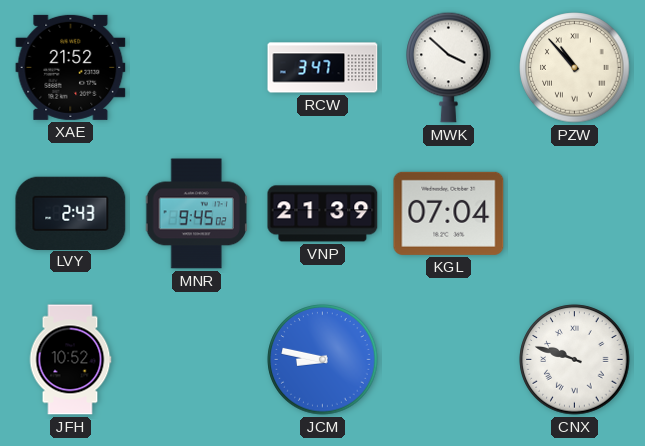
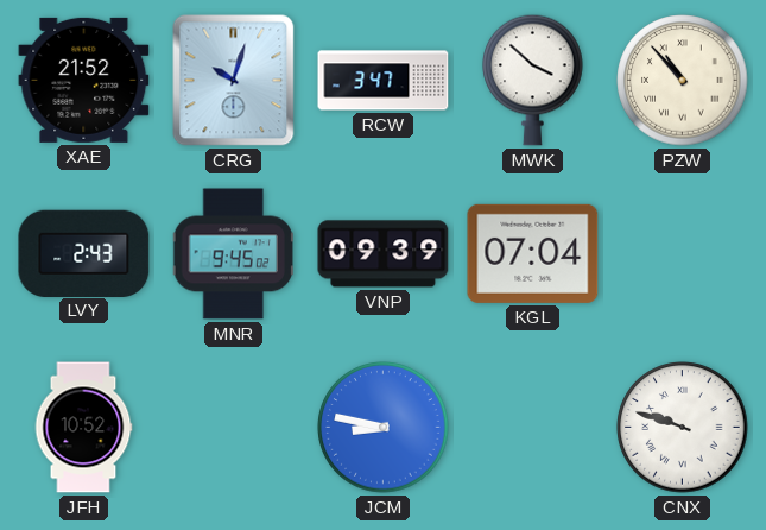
CRG: none -> 10:03
VNP: 21:39 -> 09:39
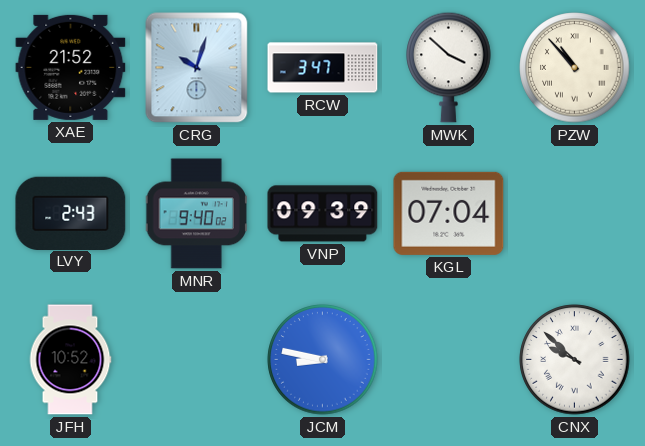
MNR: 9:45 -> 9:40
CNX: 9:48 -> 9:52
